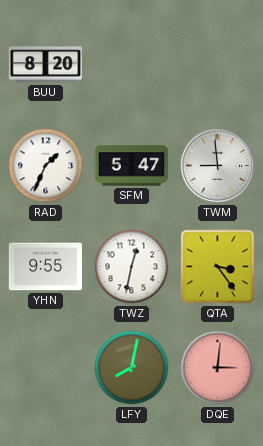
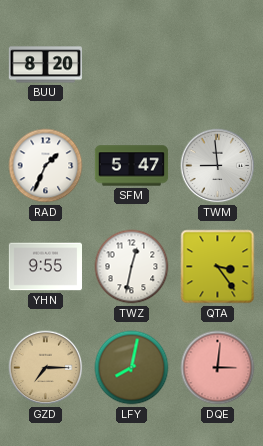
GZD: none -> 7:15
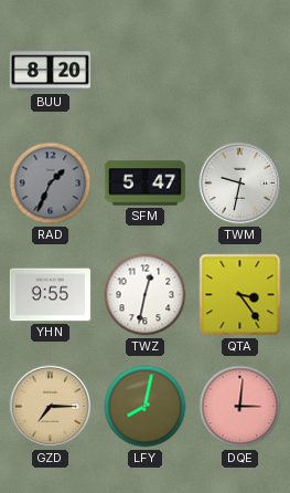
RAD dial: white -> grey
TWM: 8:59 -> 9:32
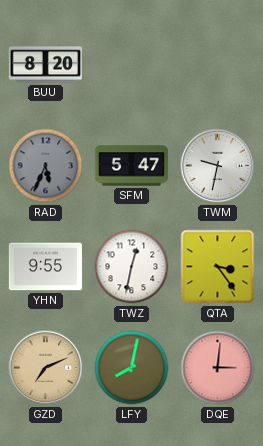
RAD: 1:34 -> 5:34
GZD: 7:15 -> 7:11
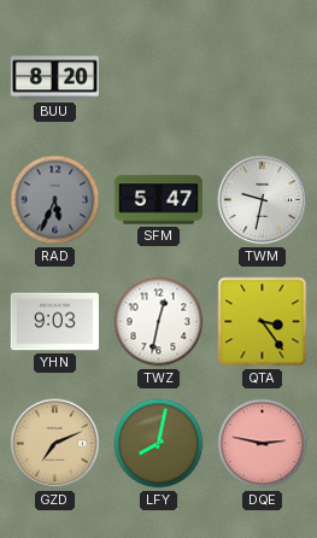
YHN: 9:55 -> 9:03
DQE: 3:01 -> 2:47
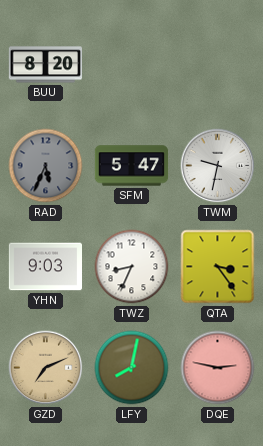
TWZ: 12:32 -> 8:34
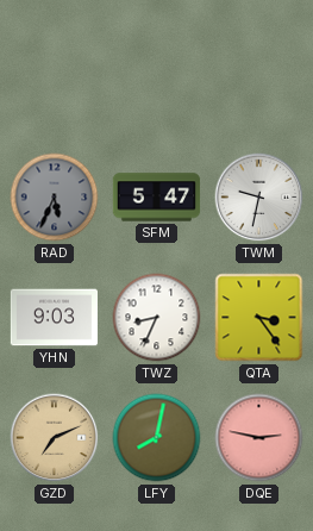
BUU: 8:20 -> none
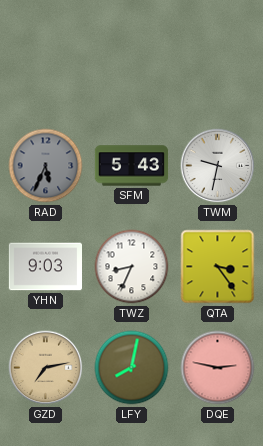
SFM: 5:47 -> 5:43
GZD: 7:11 -> 7:13
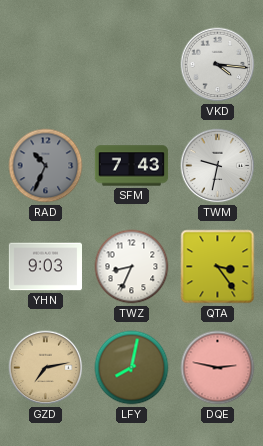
VKD: none -> 4:16
RAD: 5:34 -> 10:34
SFM: 5:43 -> 7:43
